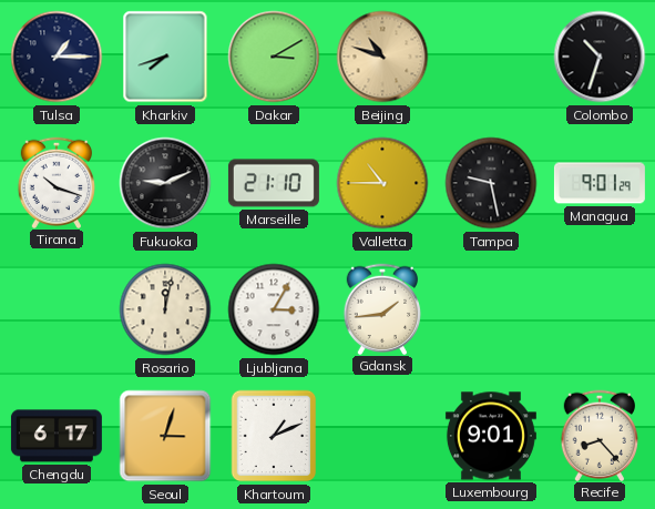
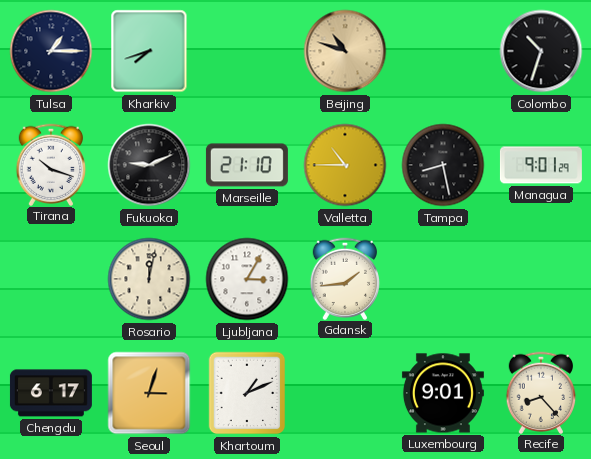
Dakar: 3:10 -> none
Tampa: 9:28 -> 8:28
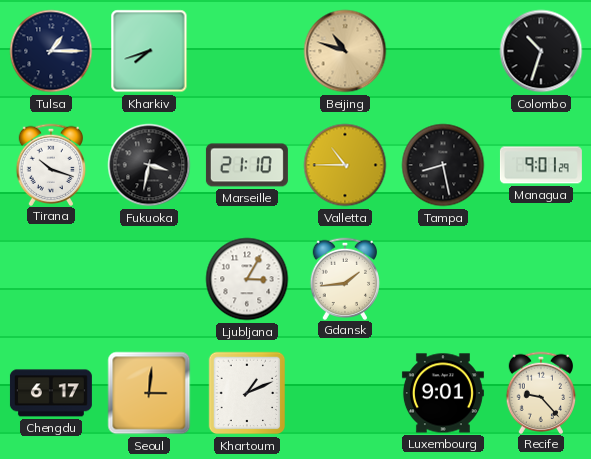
Fukuoka: 9:11 -> 3:32
Rosario: 12:02 -> none
Seoul: 3:03 -> 3:01
Recife: 8:23 -> 9:23
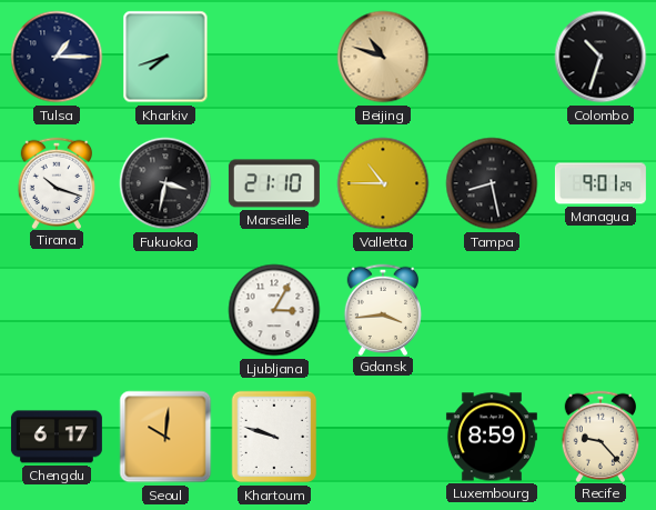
Gdansk: 1:44 -> 3:44
Seoul: 3:01 -> 10:01
Khartoum: 1:11 -> 9:48
Luxembourg: 9:01 -> 8:59
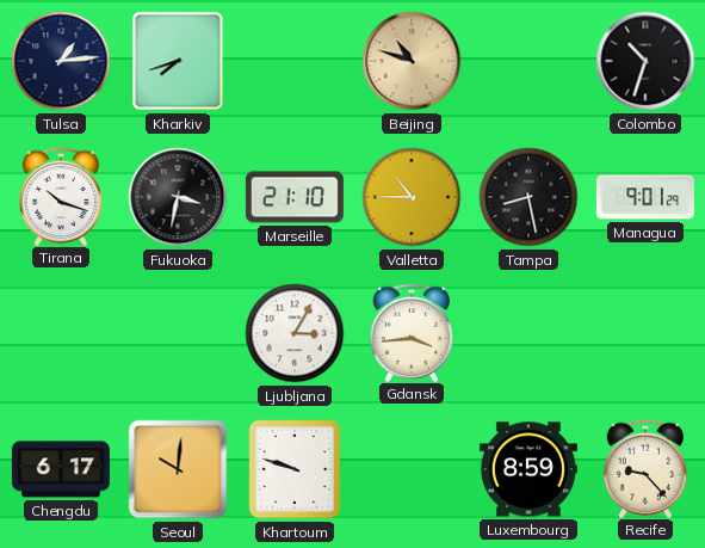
Tulsa: 1:15 -> 1:14
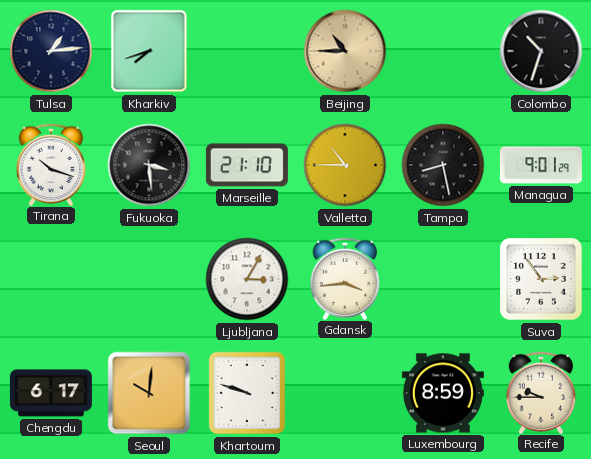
Beijing: 10:48 -> 10:45
Fukuoka: 3:32 -> 3:29
Suva: none -> 2:54
Recife: 9:23 -> 9:45
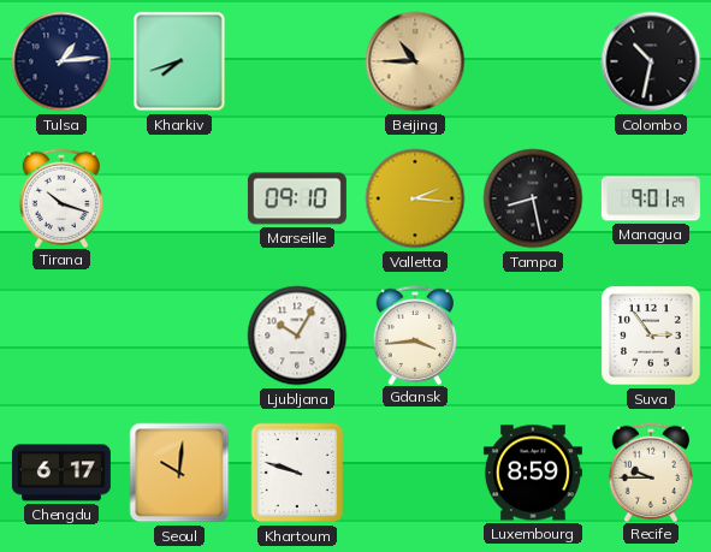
Colombo: 10:33 -> 10:32
Fukuoka: 3:29 -> none
Marseille: 21:10 -> 09:10
Valletta: 10:45 -> 2:16
Ljubljana: 3:05 -> 10:05
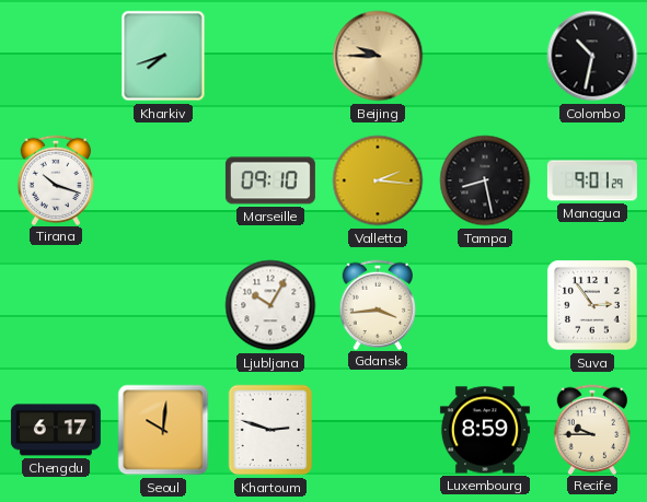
Tulsa: 1:14 -> none
Beijing: 10:45 -> 9:45
Khartoum: 9:48 -> 2:48
